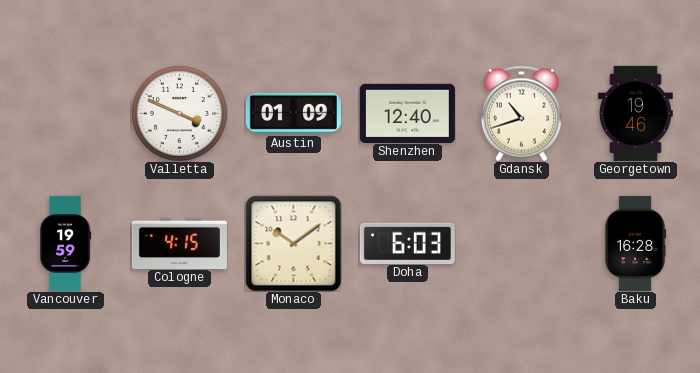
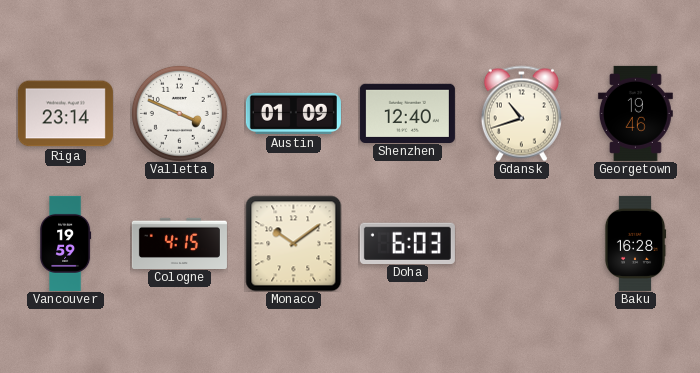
Riga: none -> 23:14
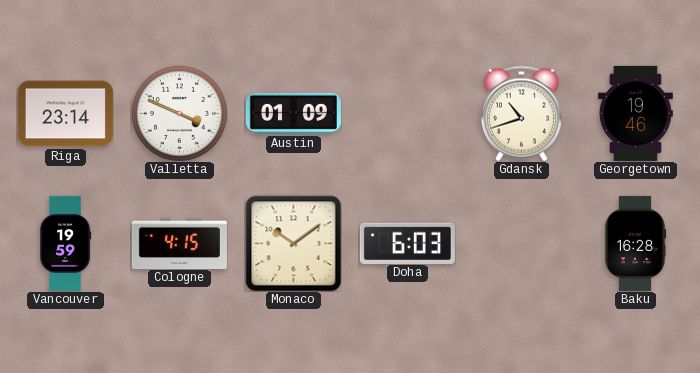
Shenzhen: 12:40 -> none
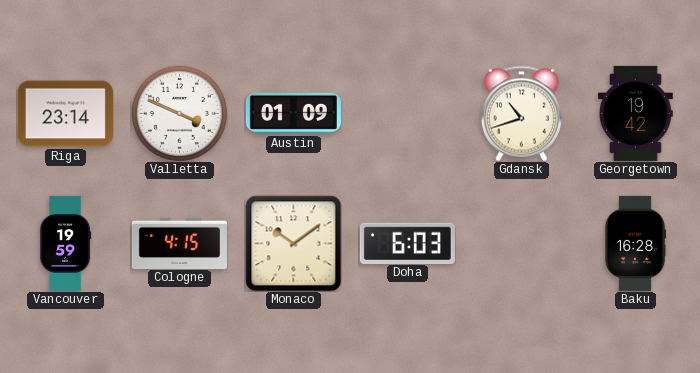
Georgetown: 19:46 -> 19:42
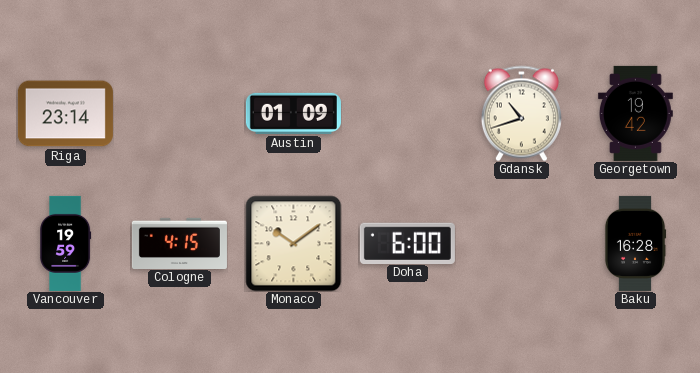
Valletta: 3:49 -> none
Doha: 6:03 -> 6:00
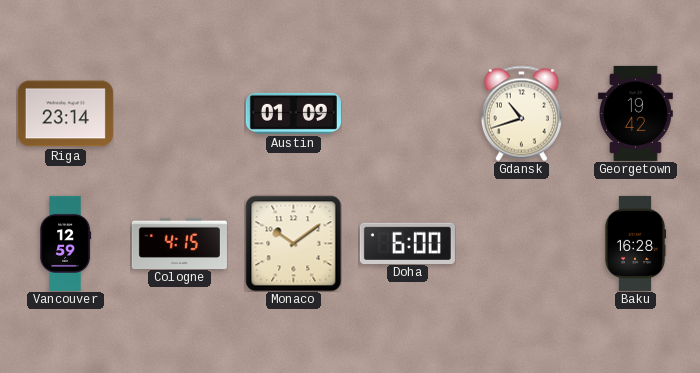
Vancouver: 19:59 -> 12:59
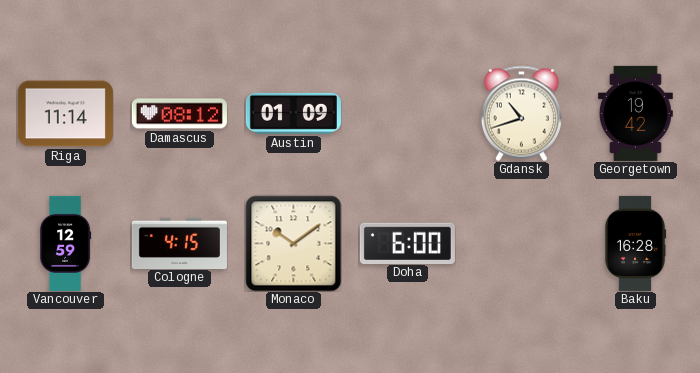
Riga: 23:14 -> 11:14
Damascus: none -> 08:12
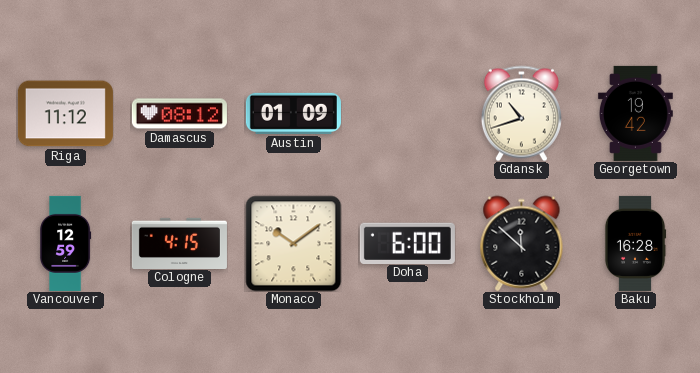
Riga: 11:14 -> 11:12
Stockholm: none -> 11:52
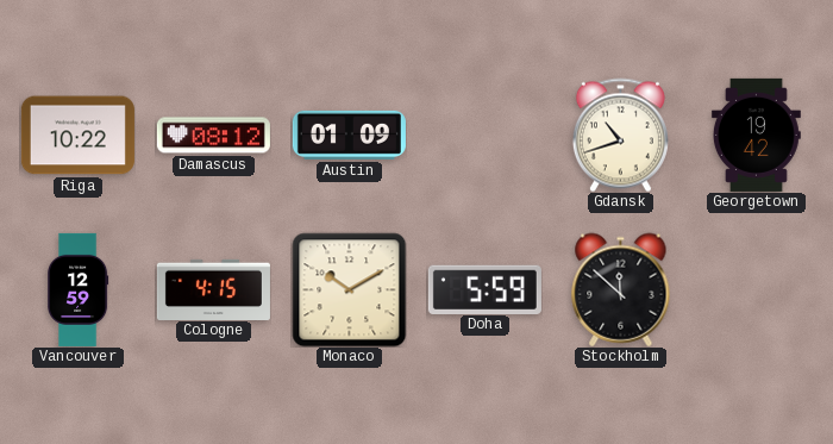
Riga: 11:12 -> 10:22
Monaco: 10:09 -> 10:10
Doha: 6:00 -> 5:59
Baku: 16:28 -> none
